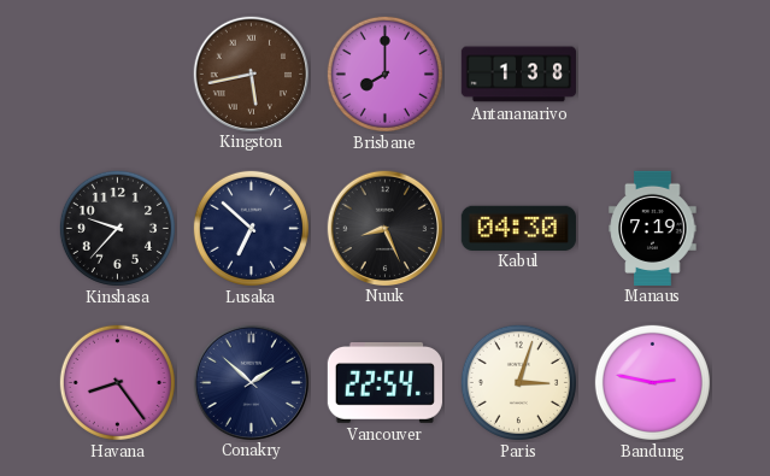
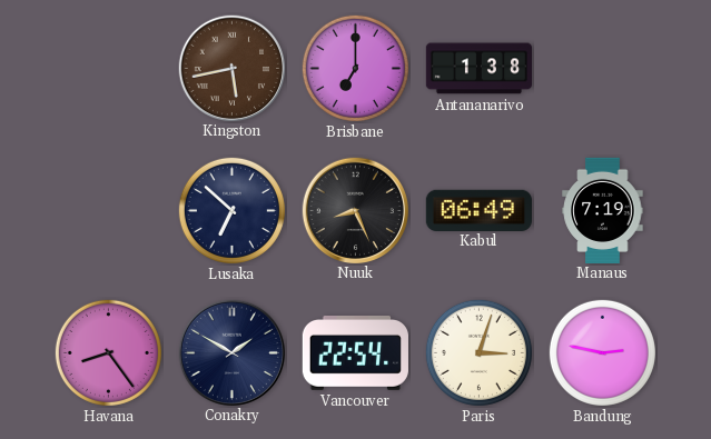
Brisbane: 8:00 -> 7:00
Kinshasa: 9:37 -> none
Kabul: 04:30 -> 06:49
Conakry: 1:52 -> 1:50
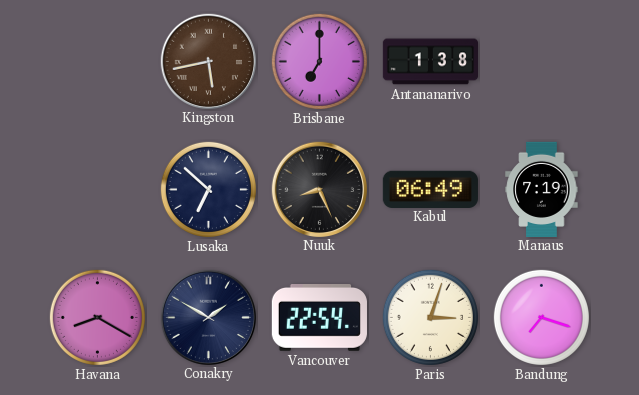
Havana: 8:24 -> 8:20
Bandung: 2:47 -> 7:18
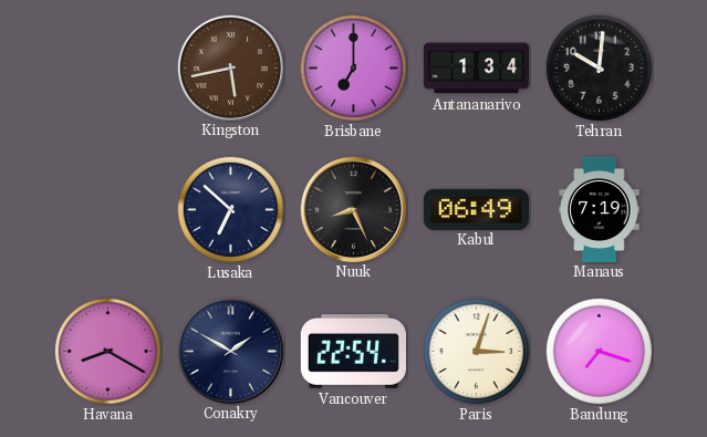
Antananarivo: 1:38 -> 1:34
Tehran: none -> 10:01
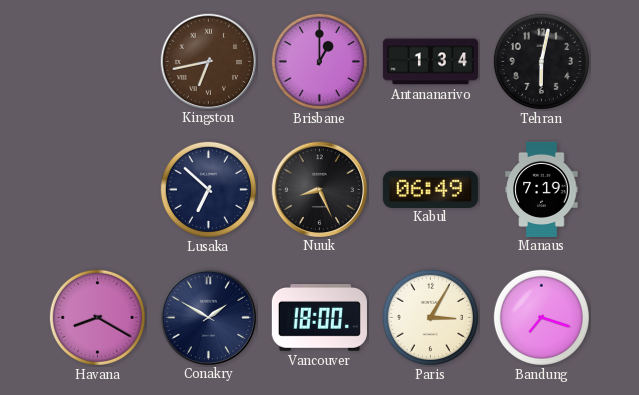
Kingston: 5:43 -> 6:43
Brisbane: 7:00 -> 1:00
Tehran: 10:01 -> 6:02
Vancouver: 22:54 -> 18:00
Paris: 3:03 -> 3:05
